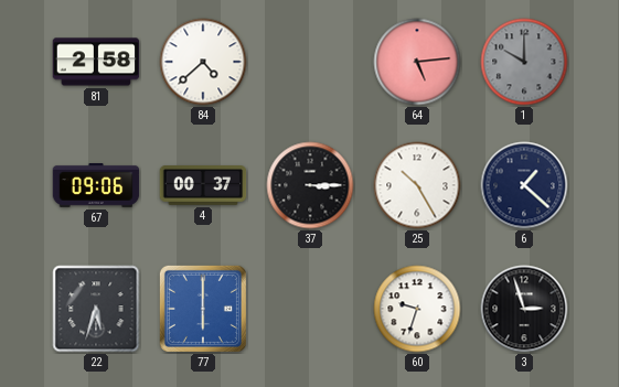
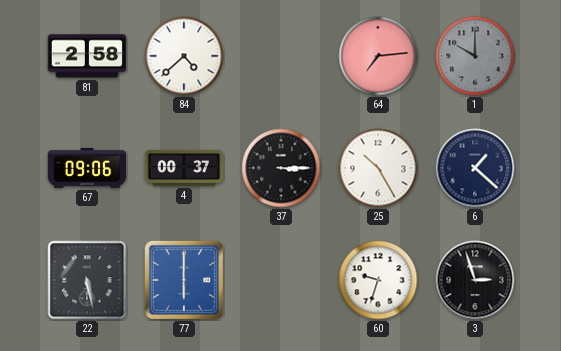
64: 5:14 -> 7:14
22: 5:33 -> 5:28
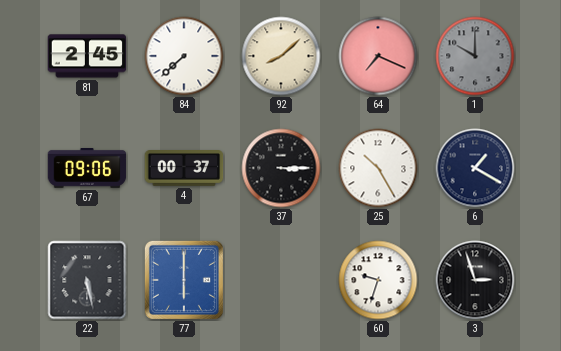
81: 2:58 -> 2:45
84: 4:38 -> 7:38
92: none -> 8:08
64: 7:14 -> 7:19
6: 1:22 -> 1:20
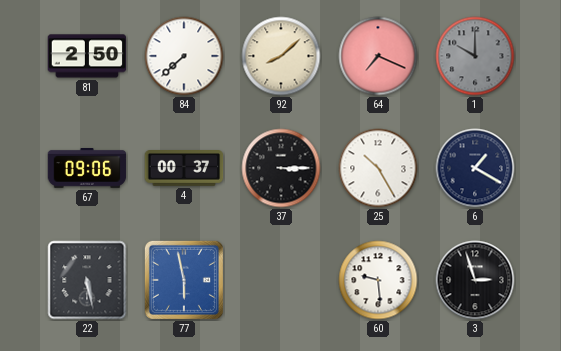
81: 2:45 -> 2:50
77: 6:00 -> 5:58
60: 9:33 -> 9:29
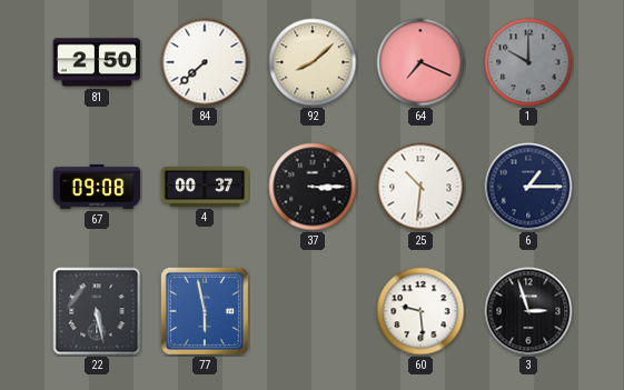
67: 09:06 -> 09:08
25: 10:25 -> 10:31
6: 1:20 -> 1:15
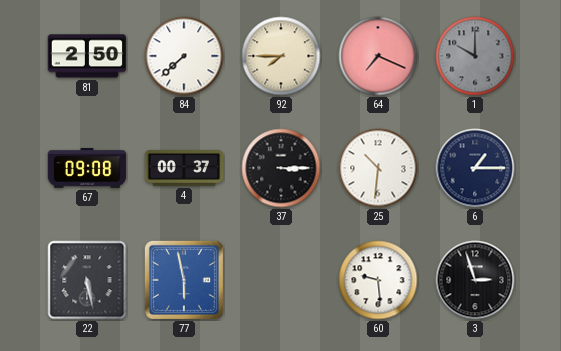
92: 8:08 -> 7:45
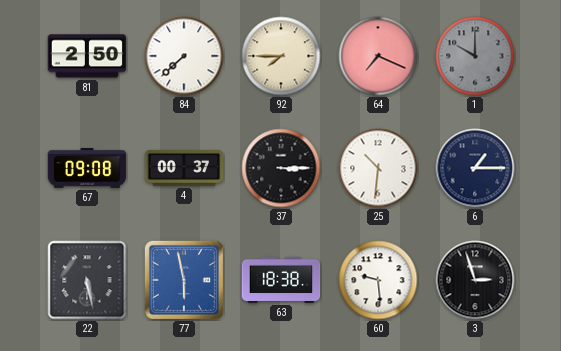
63: none -> 18:38
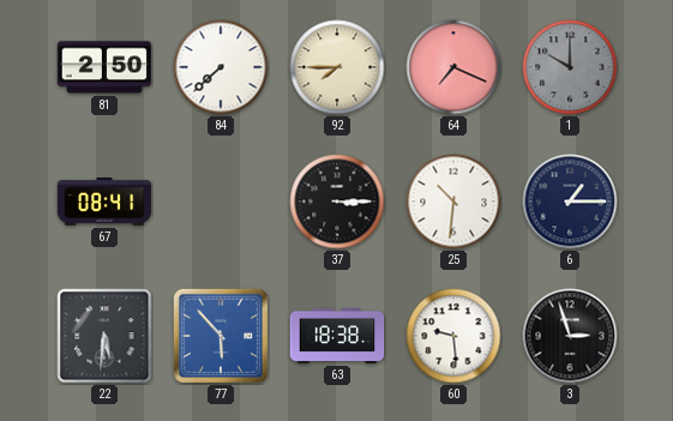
67: 09:08 -> 08:41
4: 00:37 -> none
22: 5:28 -> 5:31
77: 5:58 -> 5:53
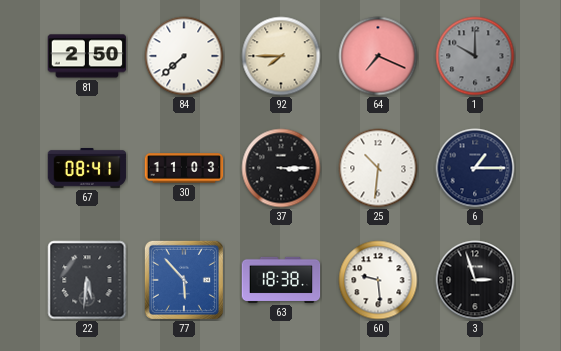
30: none -> 11:03
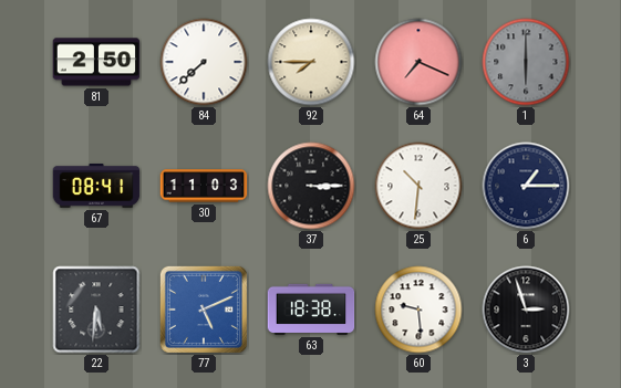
1: 10:00 -> 6:00
77: 5:53 -> 5:11
